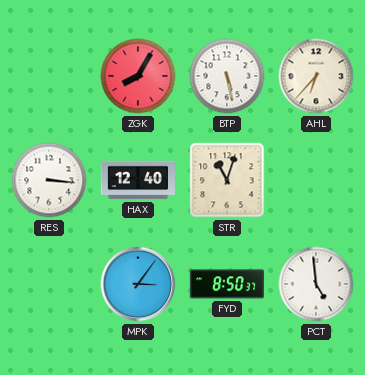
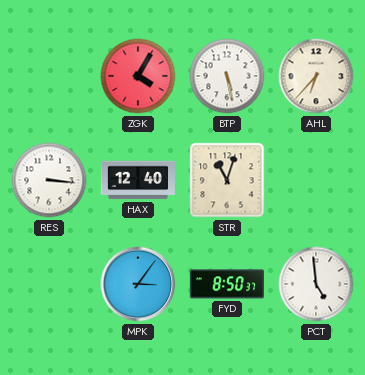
ZGK: 8:05 -> 4:05
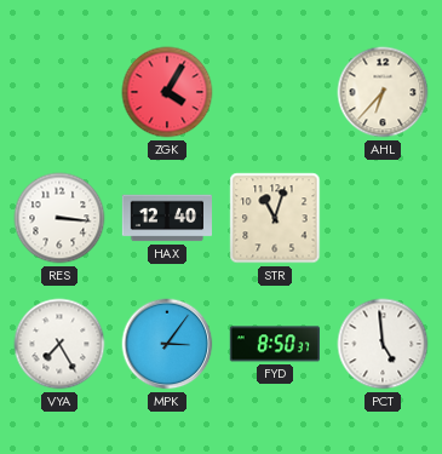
BTP: 5:28 -> none
VYA: none -> 7:25
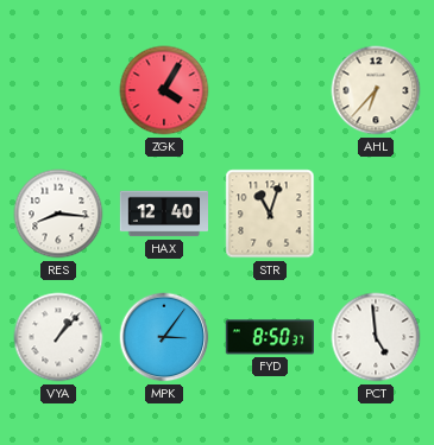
RES: 3:16 -> 8:16
VYA: 7:25 -> 1:07
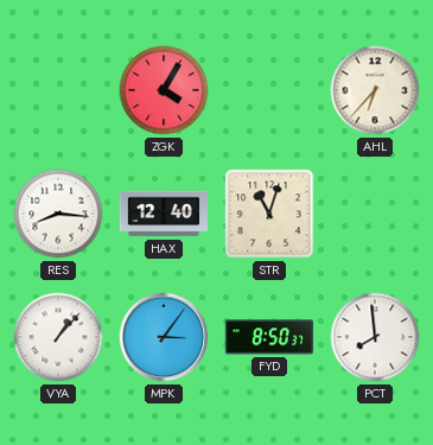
PCT: 4:59 -> 7:59
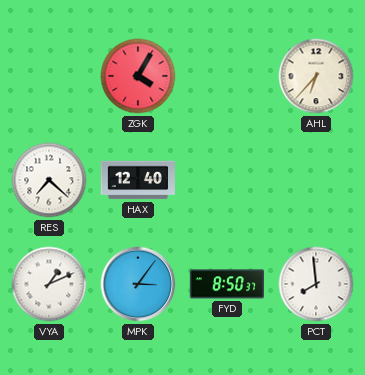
RES: 8:16 -> 7:22
STR: 11:03 -> none
VYA: 1:07 -> 1:11
